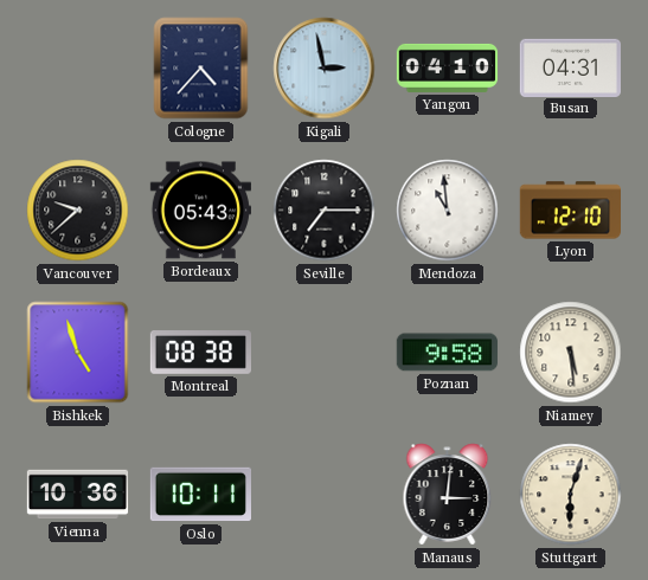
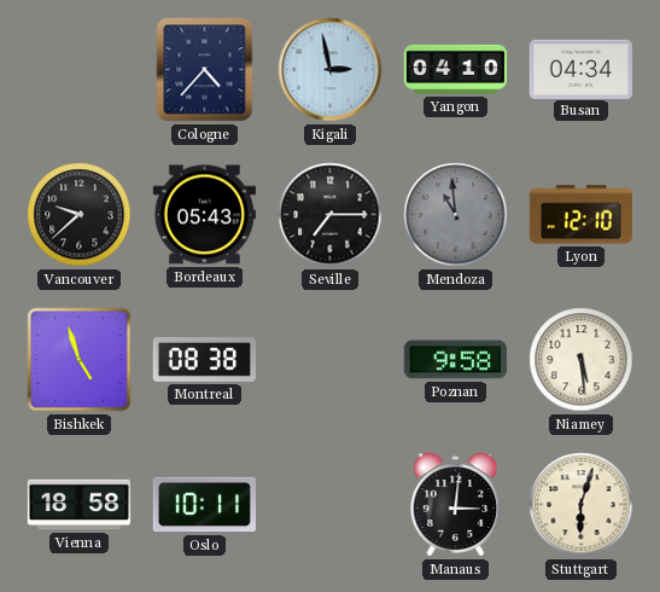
Busan: 04:31 -> 04:34
Mendoza dial: white -> grey
Vienna: 10:36 -> 18:58
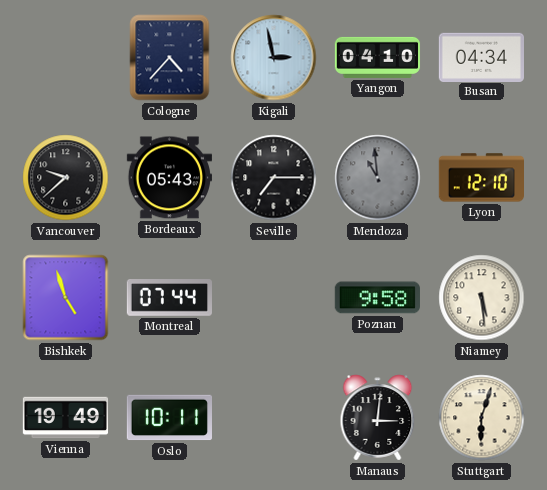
Montreal: 08:38 -> 07:44
Vienna: 18:58 -> 19:49
